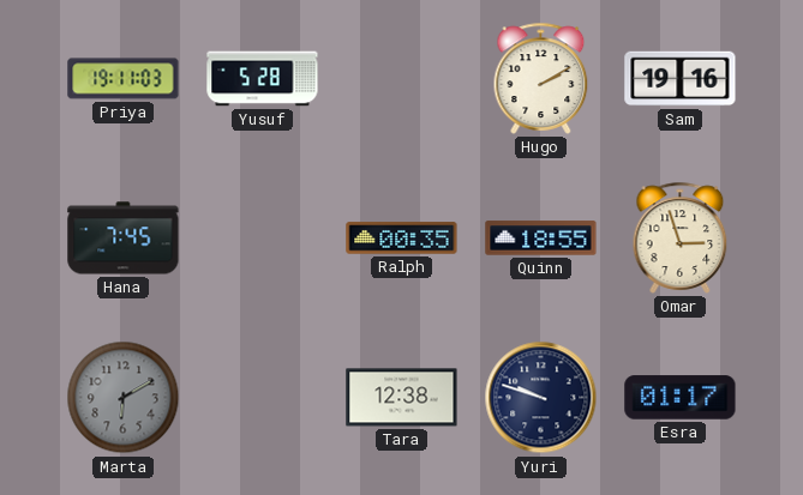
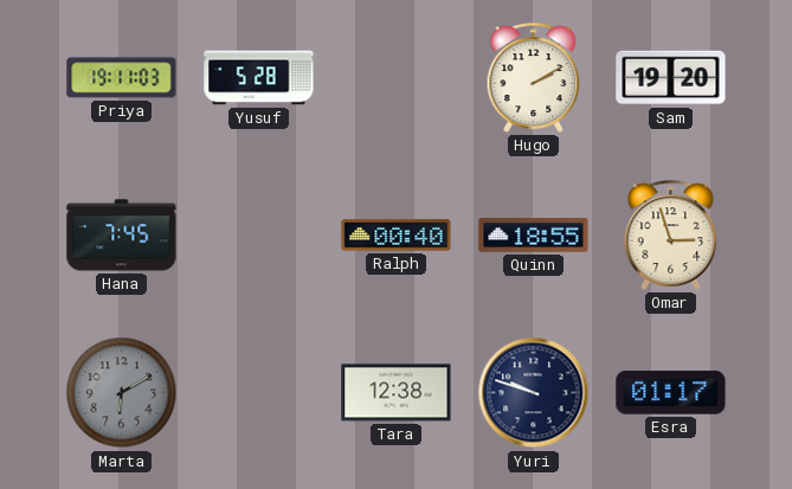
Sam: 19:16 -> 19:20
Ralph: 00:35 -> 00:40
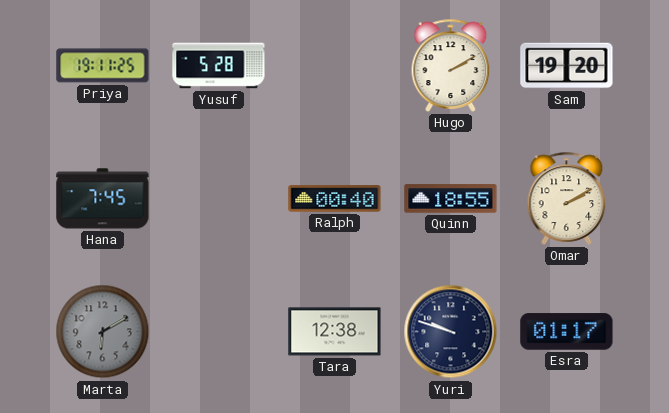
Priya: 19:11:03 -> 19:11:25
Omar: 2:57 -> 2:10
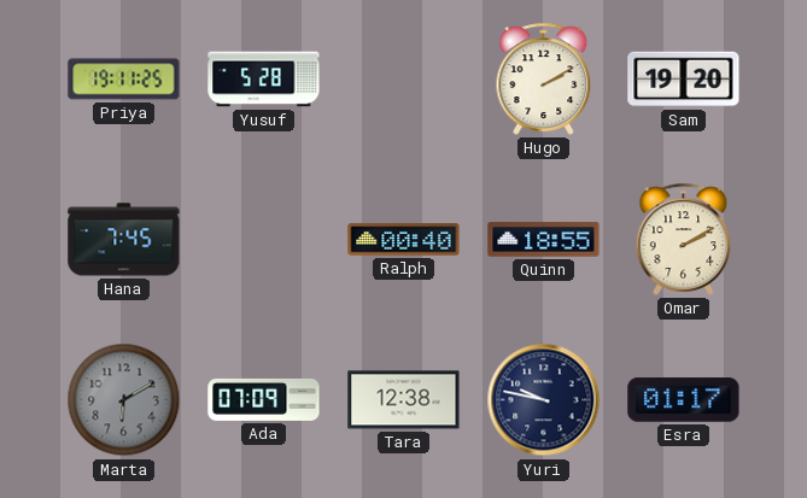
Ada: none -> 07:09
Yuri: 9:48 -> 9:47
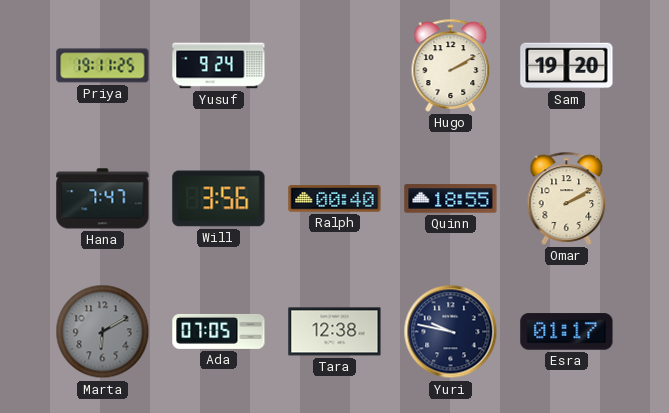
Yusuf: 5:28 -> 9:24
Hana: 7:45 -> 7:47
Will: none -> 3:56
Ada: 07:09 -> 07:05
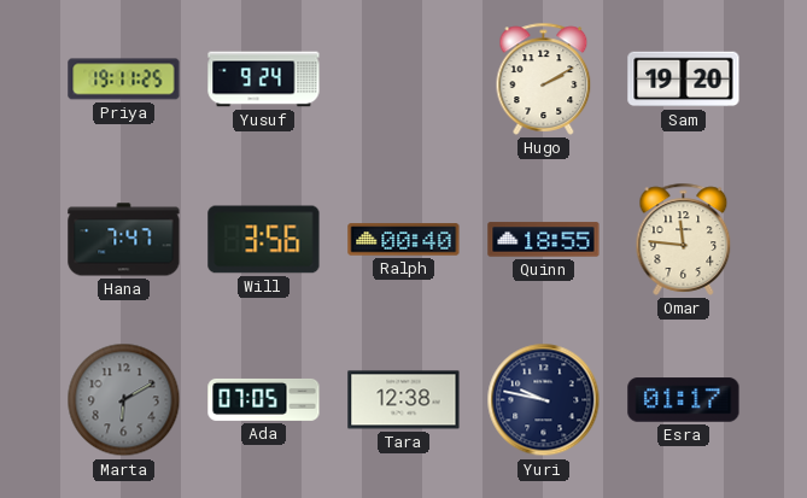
Omar: 2:10 -> 11:46
